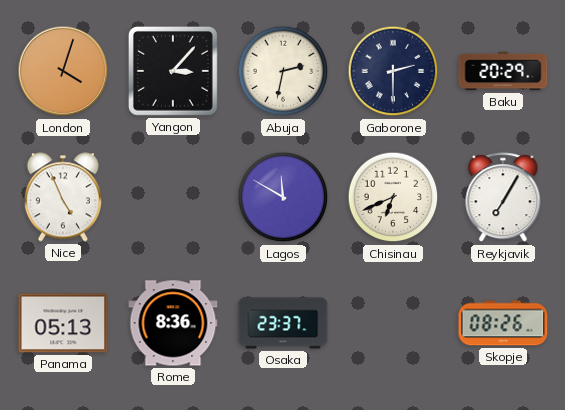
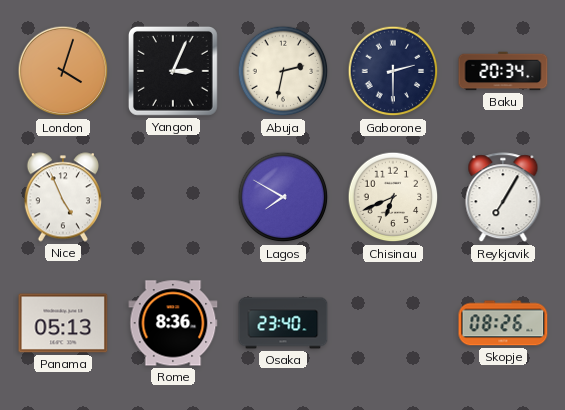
Yangon: 3:07 -> 3:04
Baku: 20:29 -> 20:34
Lagos: 11:50 -> 7:50
Osaka: 23:37 -> 23:40
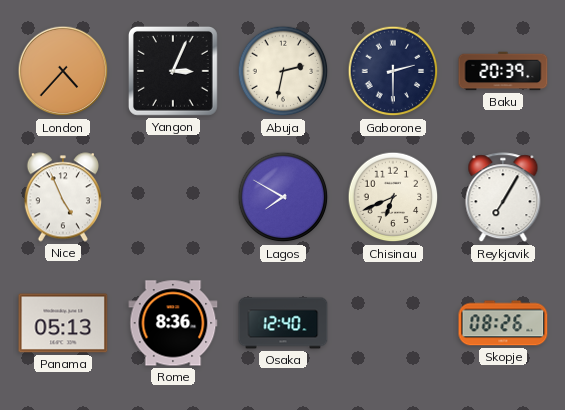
London: 4:03 -> 4:37
Baku: 20:34 -> 20:39
Osaka: 23:40 -> 12:40
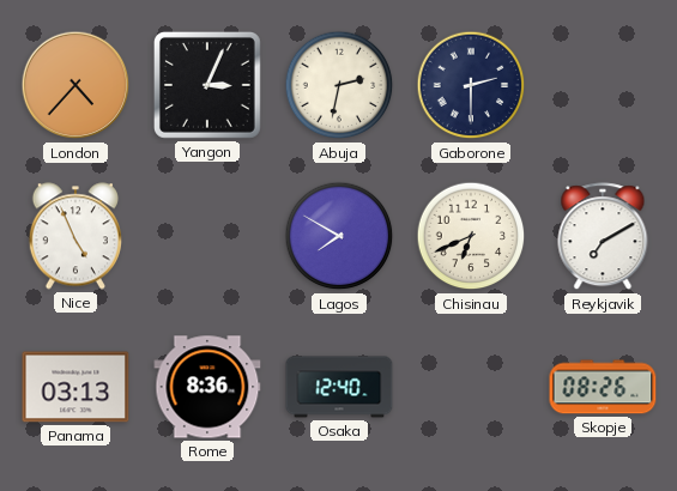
Baku: 20:39 -> none
Reykjavik: 7:05 -> 7:10
Panama: 05:13 -> 03:13
